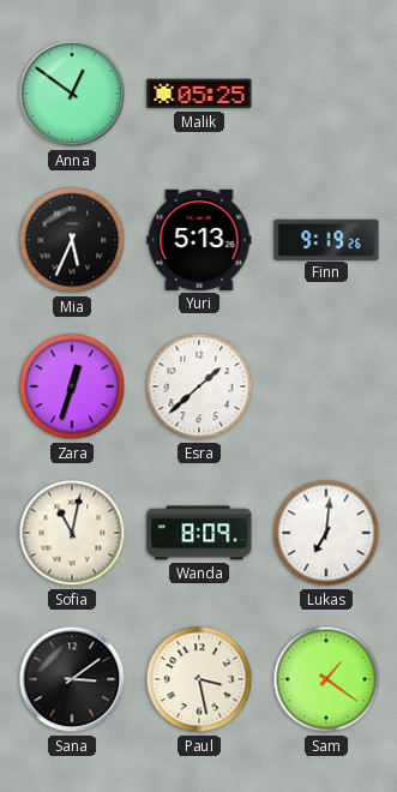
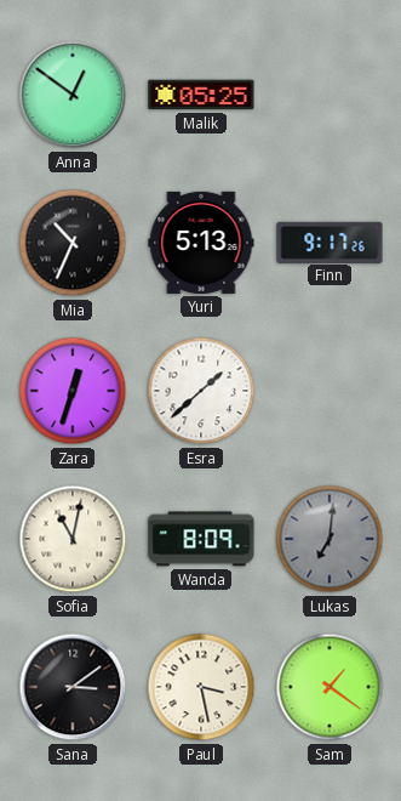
Mia: 5:34 -> 10:34
Finn: 9:19 -> 9:17
Lukas dial: white -> grey
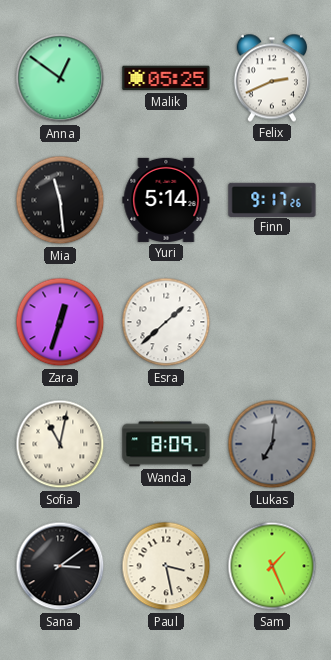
Felix: none -> 2:41
Mia: 10:34 -> 11:29
Yuri: 5:13 -> 5:14
Sam: 1:21 -> 1:26
